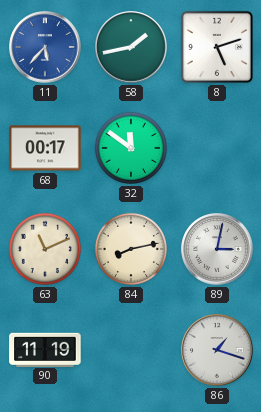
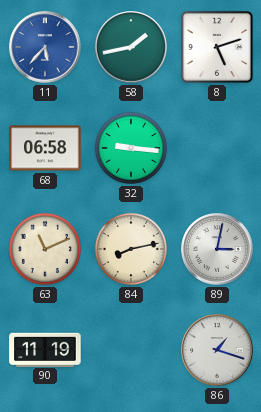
68: 00:17 -> 06:58
32: 11:51 -> 9:16
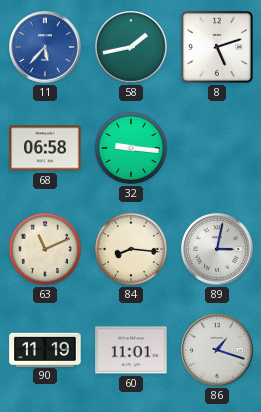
84: 8:13 -> 8:16
60: none -> 11:01
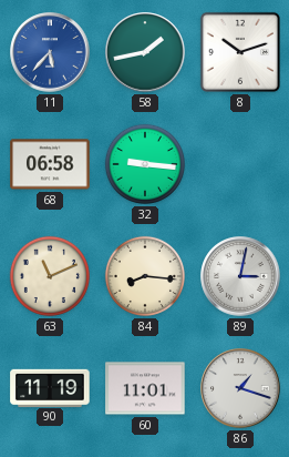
8: 5:12 -> 10:12
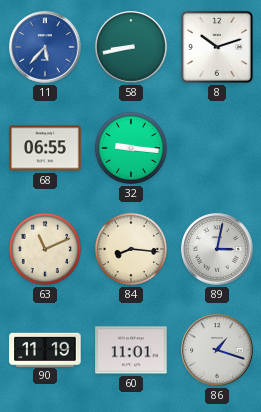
58: 1:43 -> 8:43
68: 06:58 -> 06:55
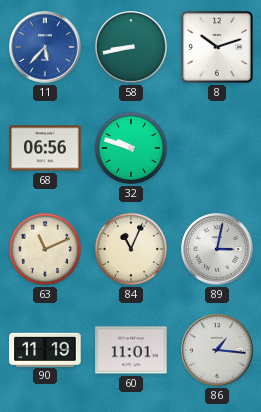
68: 06:55 -> 06:56
32: 9:16 -> 9:48
84: 8:16 -> 11:04
86: 1:18 -> 1:16
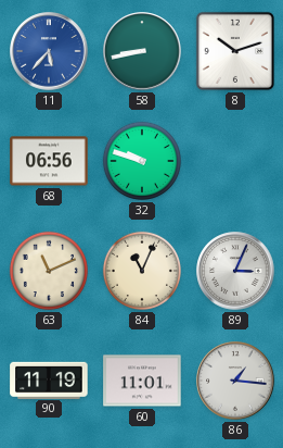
89: 3:02 -> 3:04
